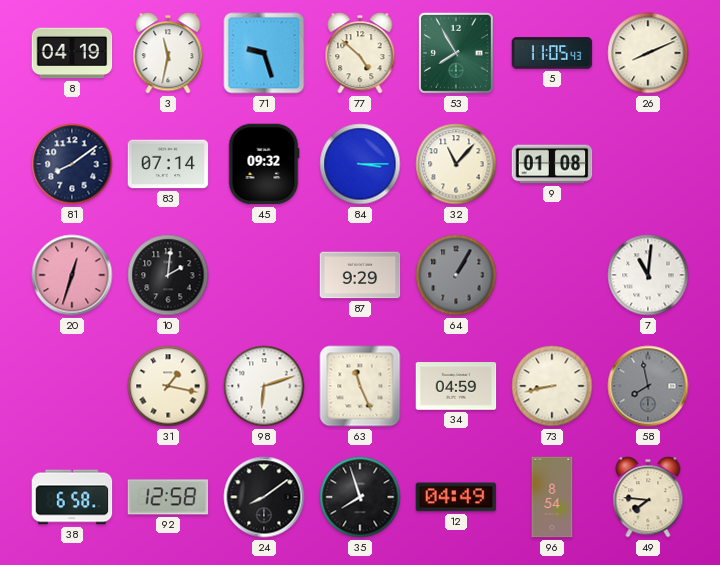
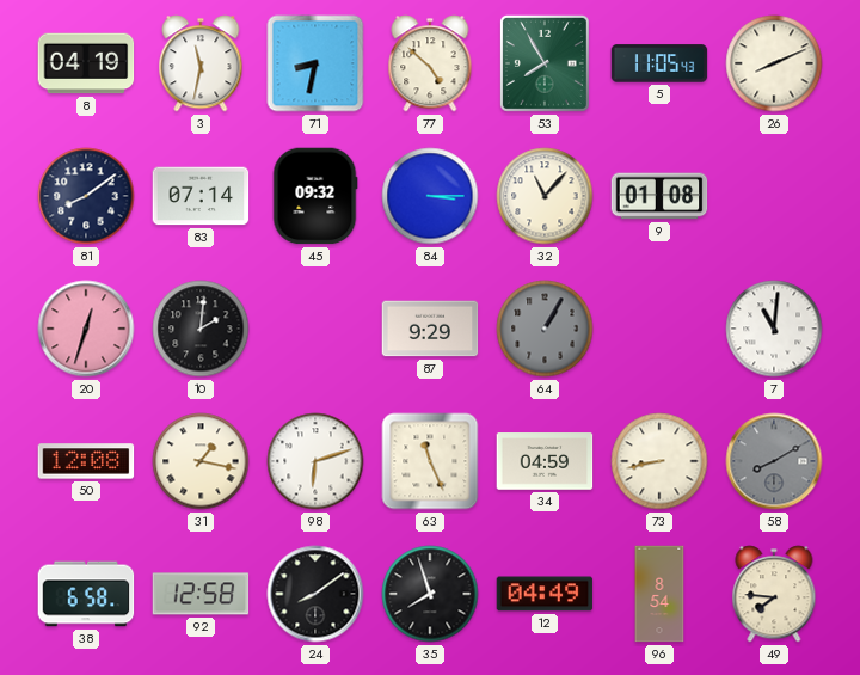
71: 9:27 -> 8:32
50: none -> 12:08
58: 7:58 -> 8:10
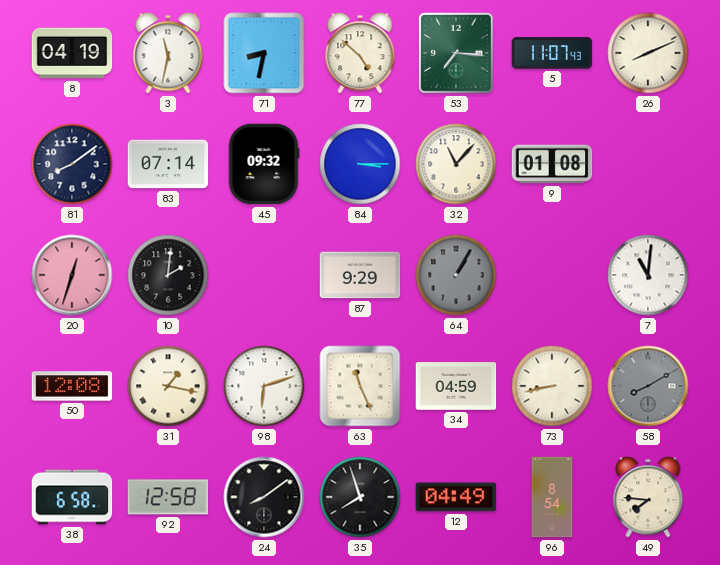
53: 7:55 -> 7:16
5: 11:05 -> 11:07
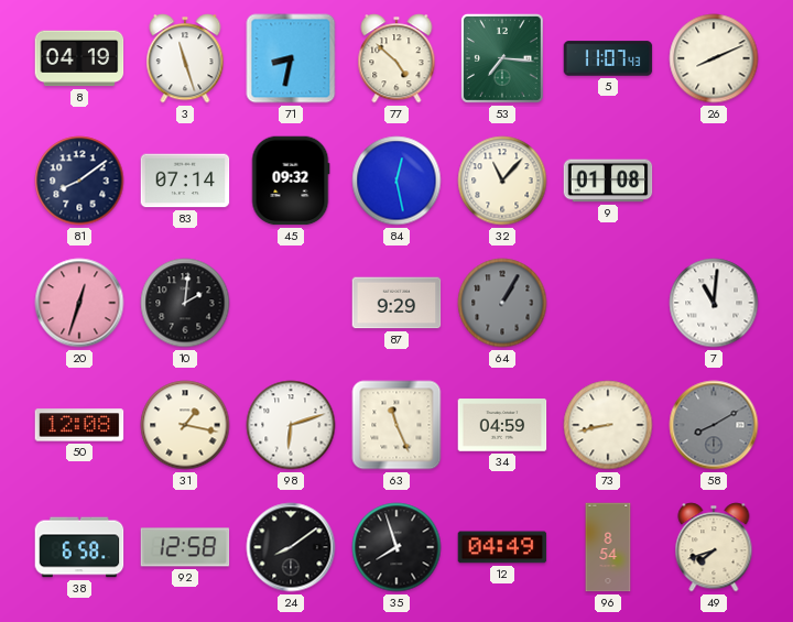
3: 11:32 -> 11:27
84: 3:15 -> 12:28
49: 7:46 -> 7:42
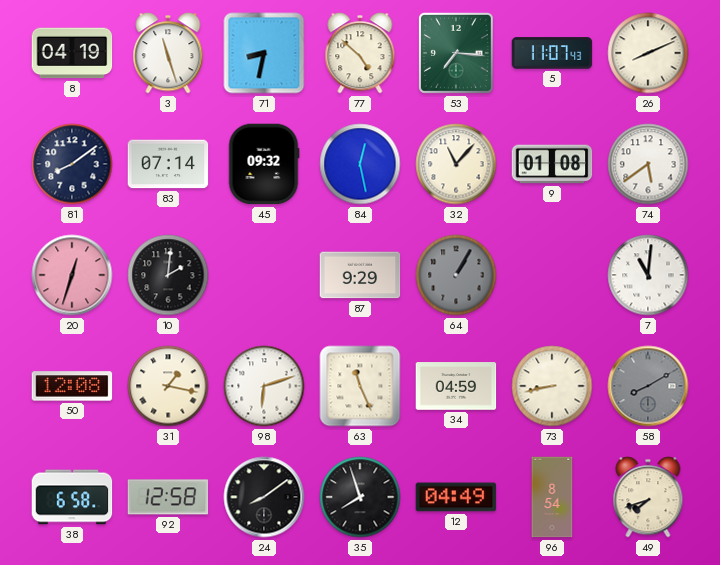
74: none -> 5:39
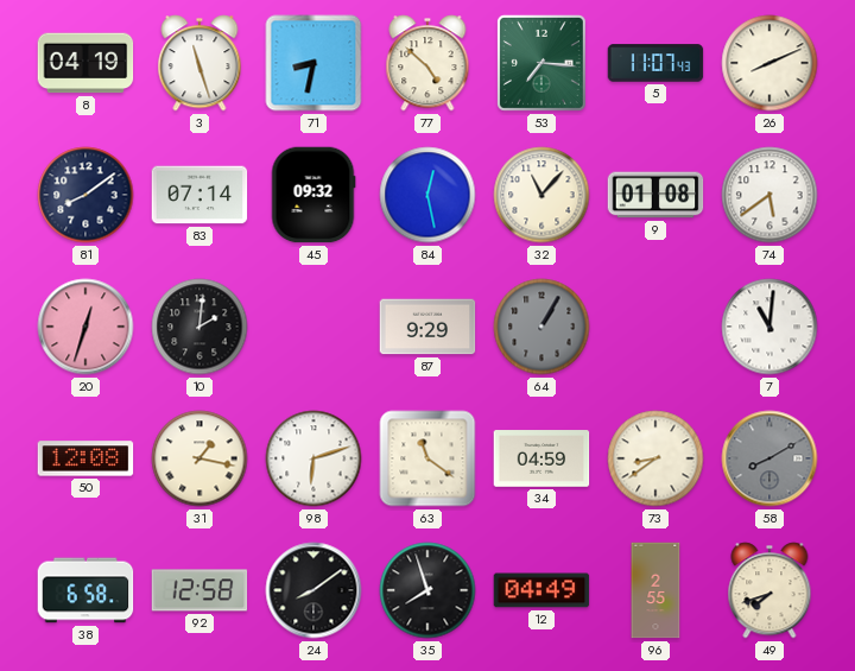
63: 11:26 -> 11:21
73: 8:43 -> 8:39
96: 8:54 -> 2:55
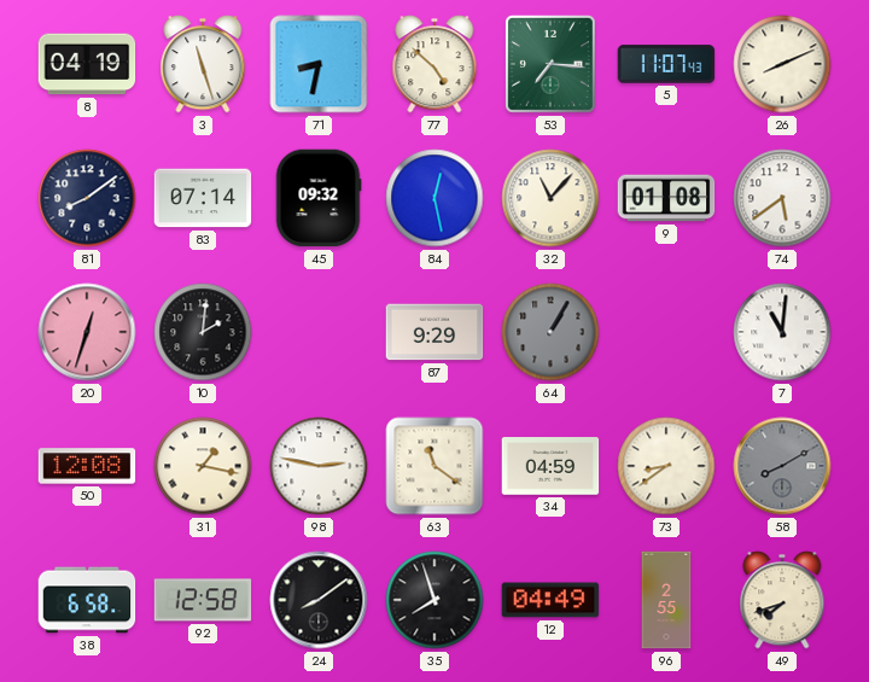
98: 6:12 -> 2:47
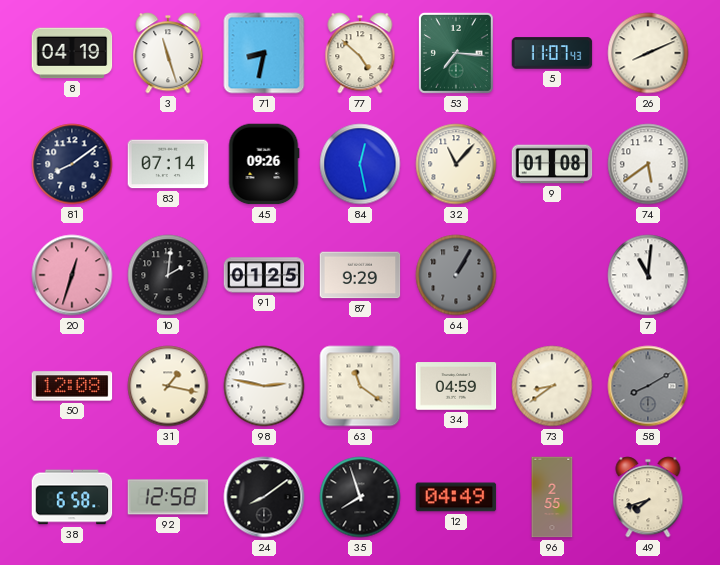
45: 09:32 -> 09:26
91: none -> 01:25
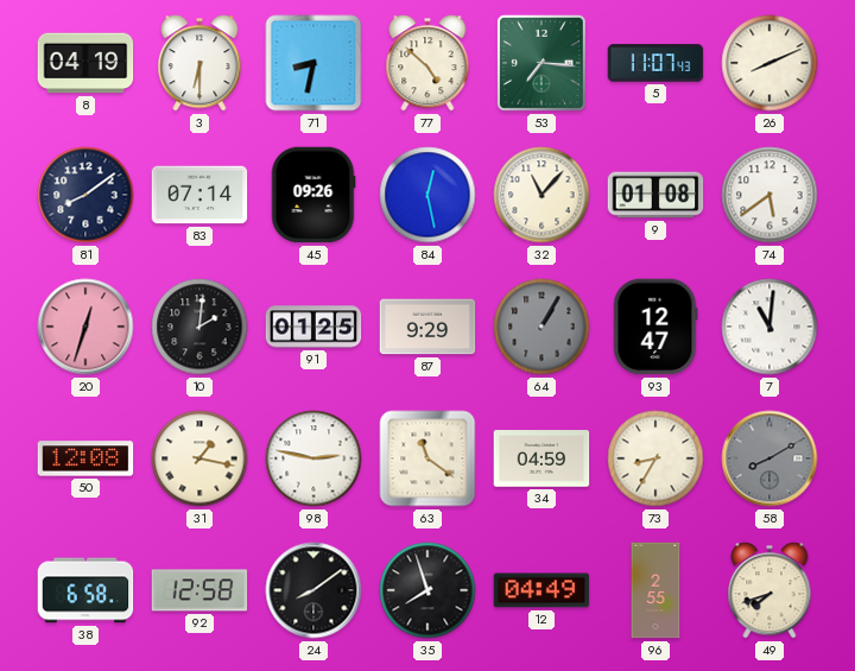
3: 11:27 -> 6:30
93: none -> 12:47
73: 8:39 -> 8:35
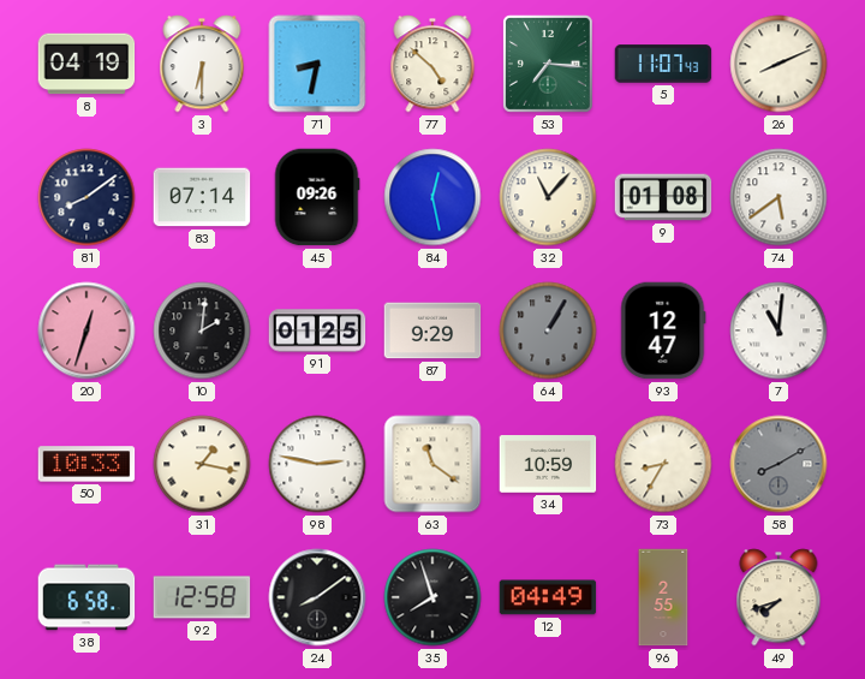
50: 12:08 -> 10:33
34: 04:59 -> 10:59
